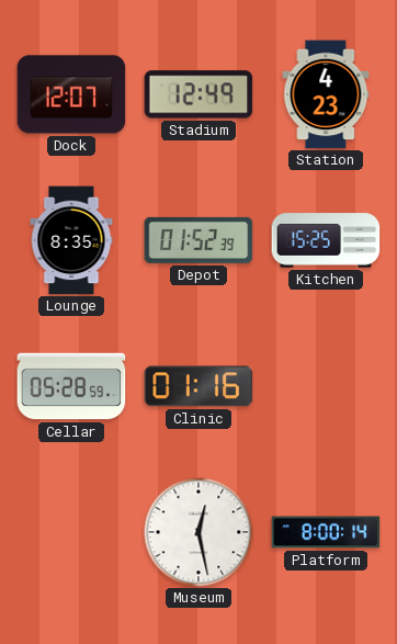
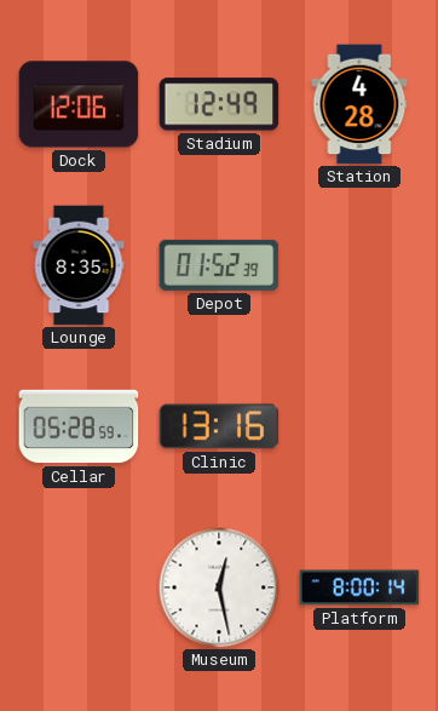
Dock: 12:07 -> 12:06
Station: 4:23 -> 4:28
Kitchen: 15:25 -> none
Clinic: 01:16 -> 13:16
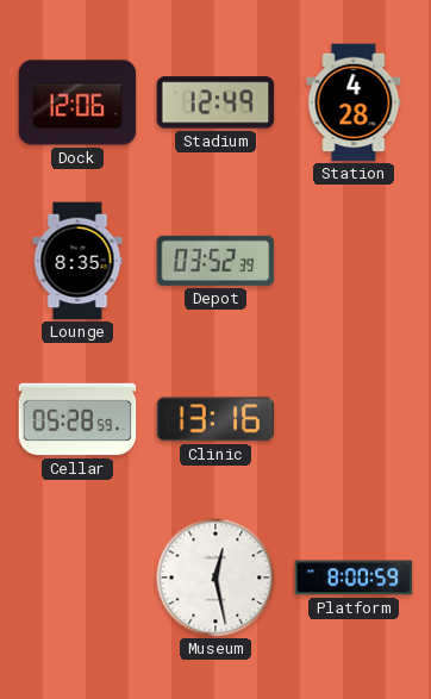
Depot: 01:52 -> 03:52
Platform: 8:00:14 -> 8:00:59
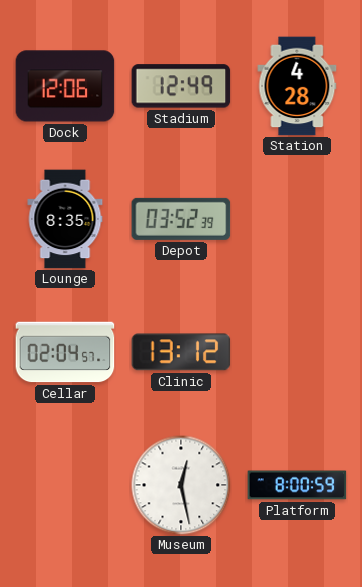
Cellar: 05:28 -> 02:04
Clinic: 13:16 -> 13:12
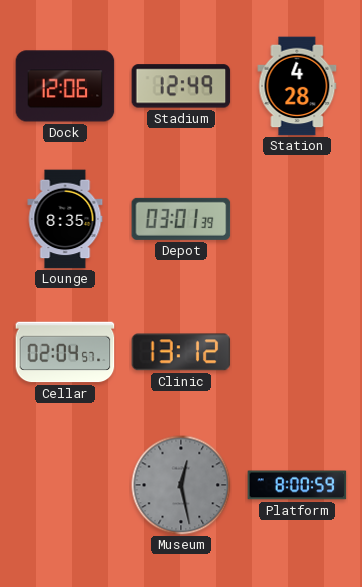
Depot: 03:52 -> 03:01
Museum dial: white -> grey
